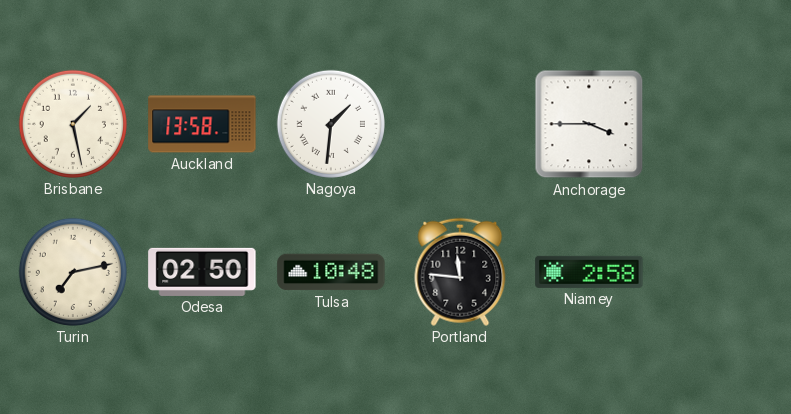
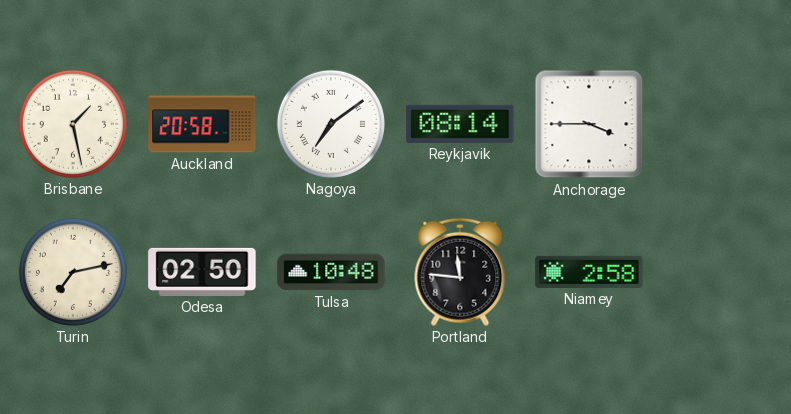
Auckland: 13:58 -> 20:58
Nagoya: 1:31 -> 7:09
Reykjavik: none -> 08:14
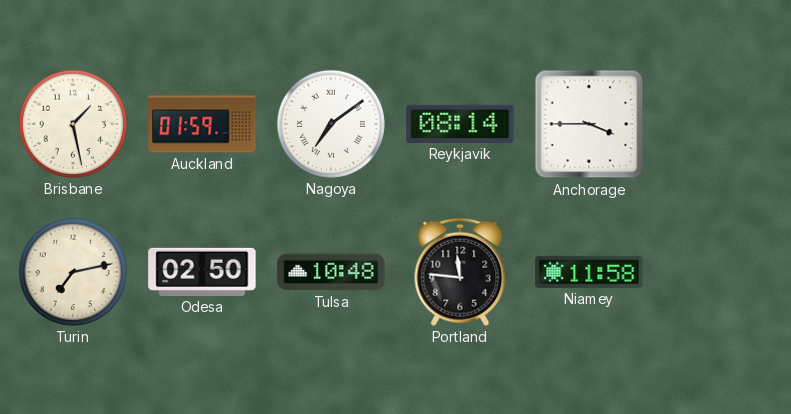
Auckland: 20:58 -> 01:59
Niamey: 2:58 -> 11:58
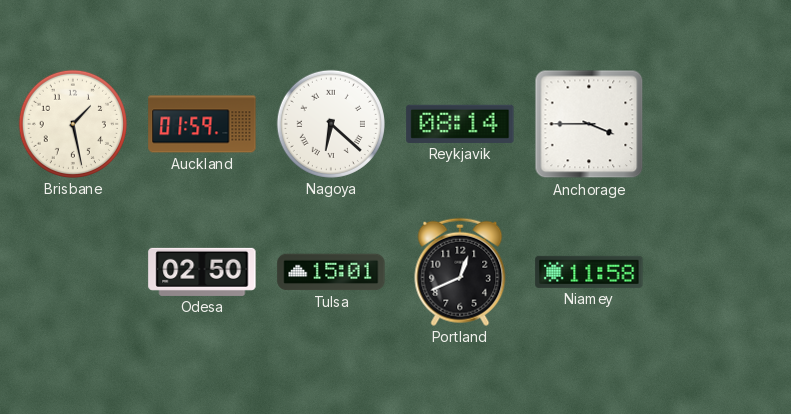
Nagoya: 7:09 -> 6:22
Turin: 7:13 -> none
Tulsa: 10:48 -> 15:01
Portland: 11:46 -> 12:41
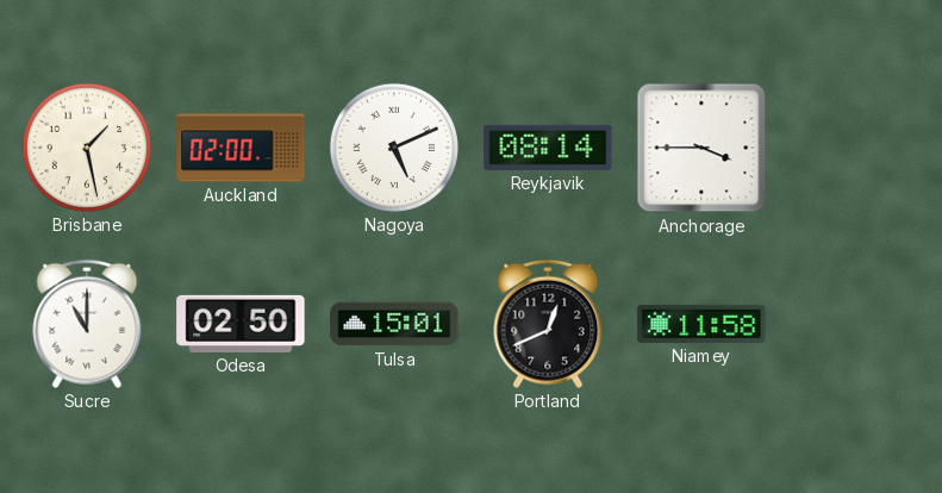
Auckland: 01:59 -> 02:00
Nagoya: 6:22 -> 5:11
Sucre: none -> 11:00
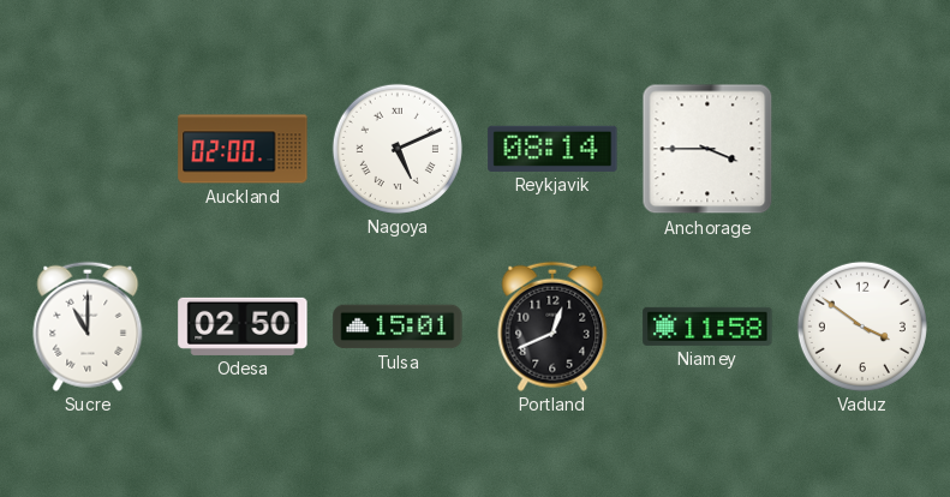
Brisbane: 1:28 -> none
Vaduz: none -> 3:51
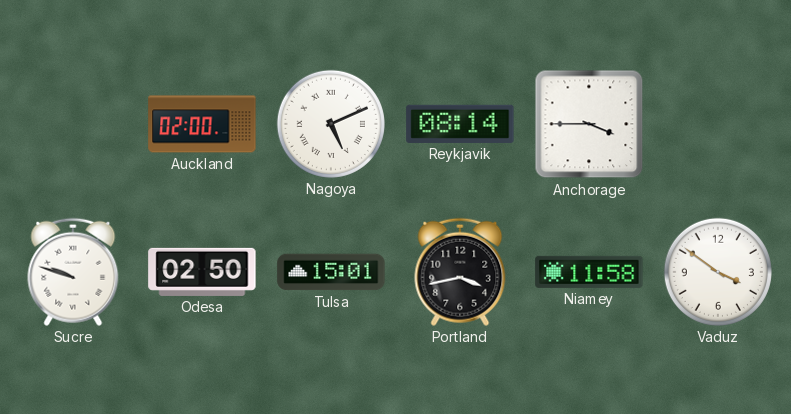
Sucre: 11:00 -> 9:48
Portland: 12:41 -> 3:43
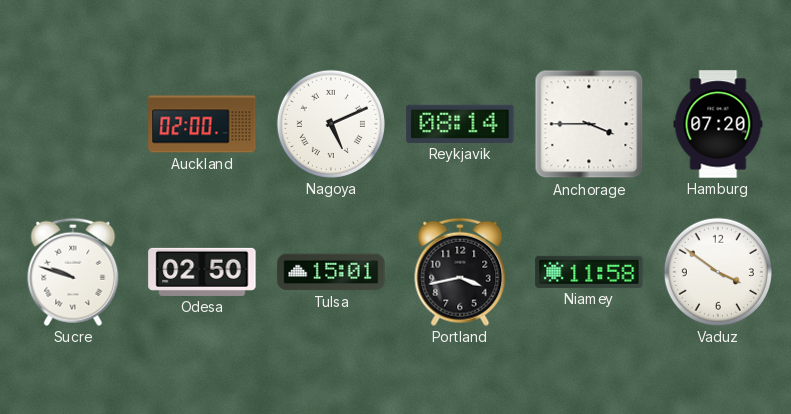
Hamburg: none -> 07:20
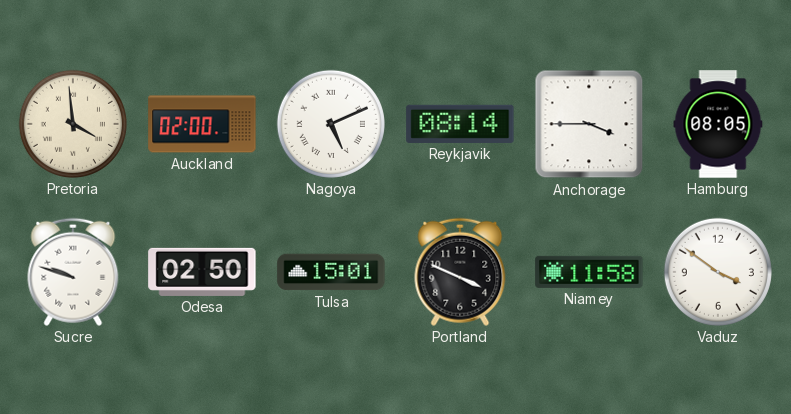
Pretoria: none -> 3:59
Hamburg: 07:20 -> 08:05
Portland: 3:43 -> 3:49
